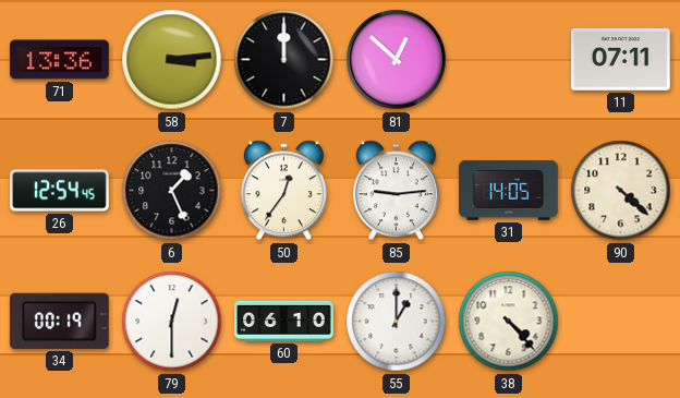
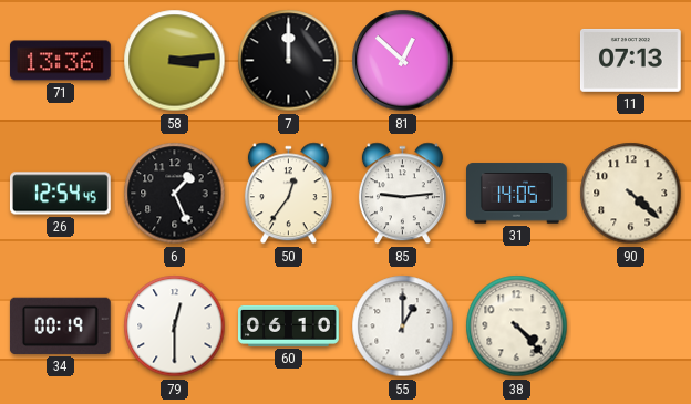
11: 07:11 -> 07:13
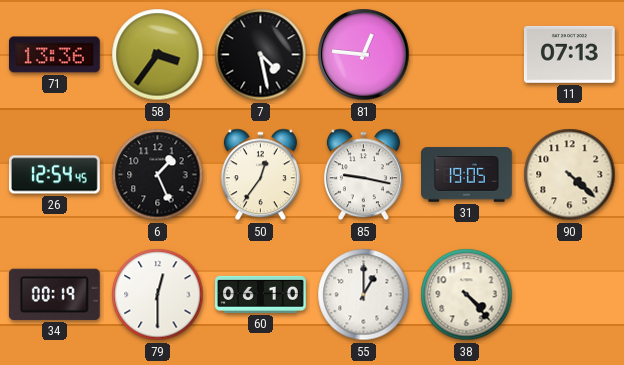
58: 3:14 -> 3:36
7: 12:00 -> 4:28
81: 12:52 -> 12:46
85: 9:14 -> 9:17
31: 14:05 -> 19:05
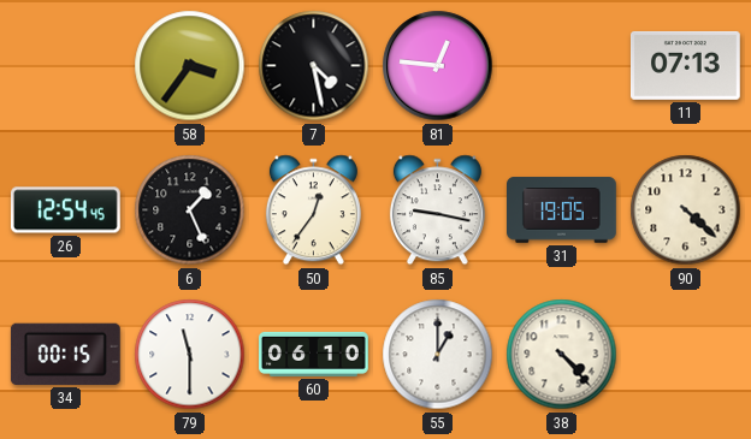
71: 13:36 -> none
34: 00:19 -> 00:15
79: 12:30 -> 11:30
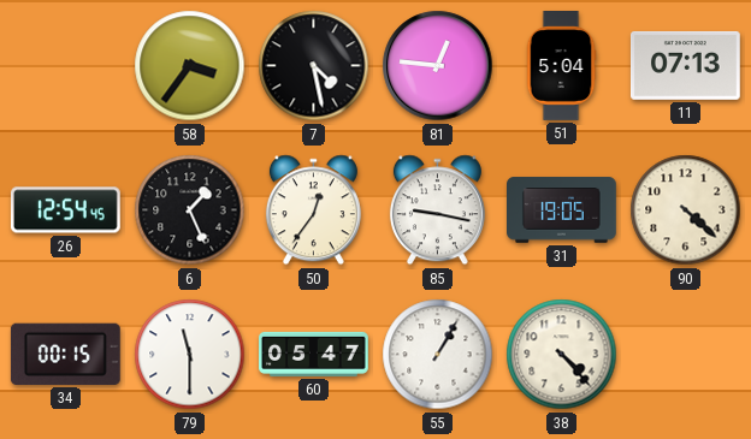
51: none -> 5:04
60: 06:10 -> 05:47
55: 1:00 -> 1:05
